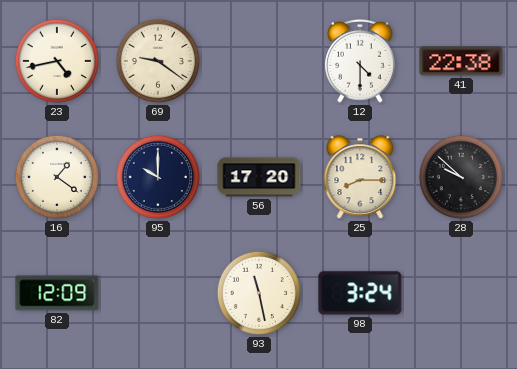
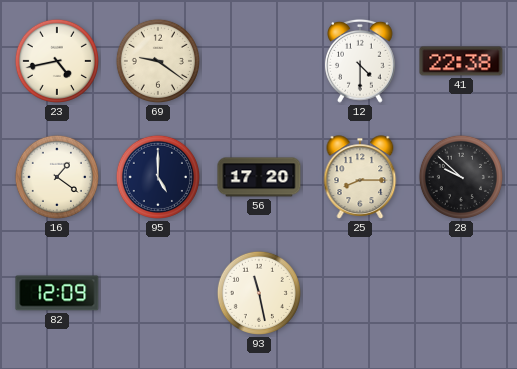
95: 10:00 -> 5:00
98: 3:24 -> none
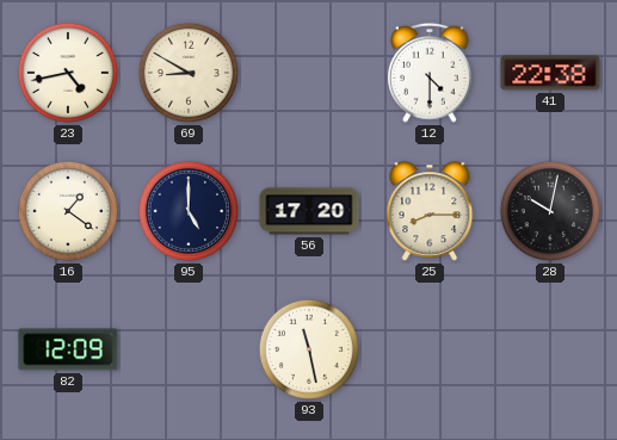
69: 9:21 -> 8:50
28: 9:52 -> 10:02
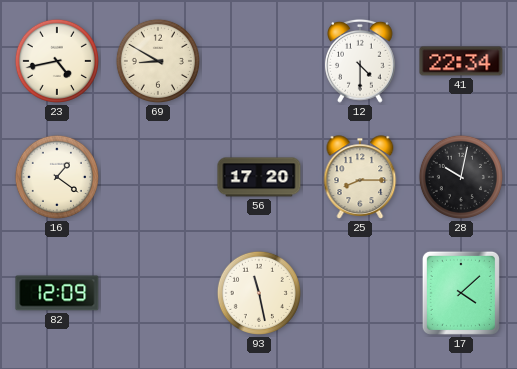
41: 22:38 -> 22:34
95: 5:00 -> none
17: none -> 4:08
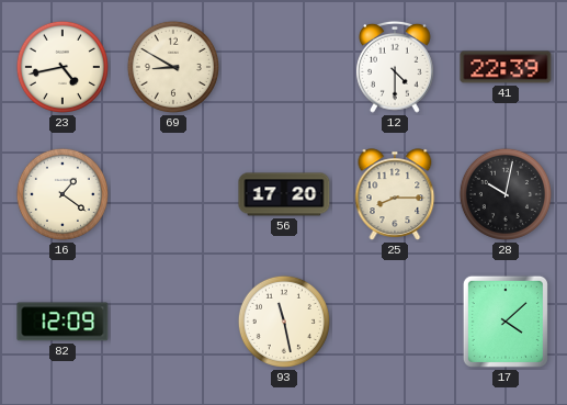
41: 22:34 -> 22:39
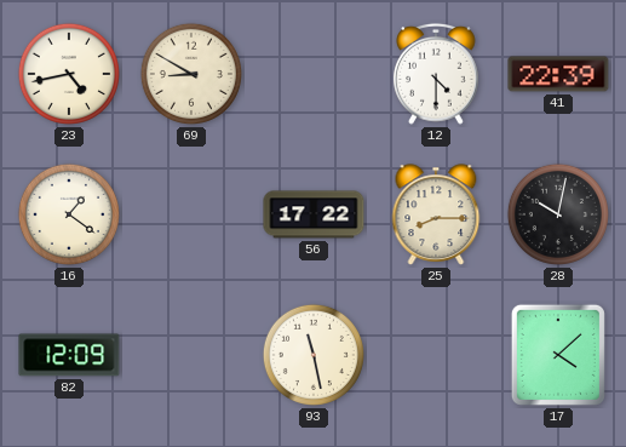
56: 17:20 -> 17:22
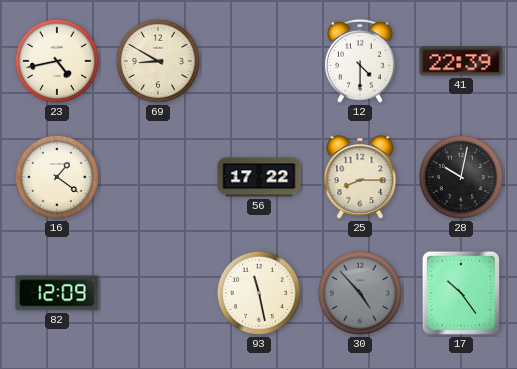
30: none -> 4:53
17: 4:08 -> 10:24
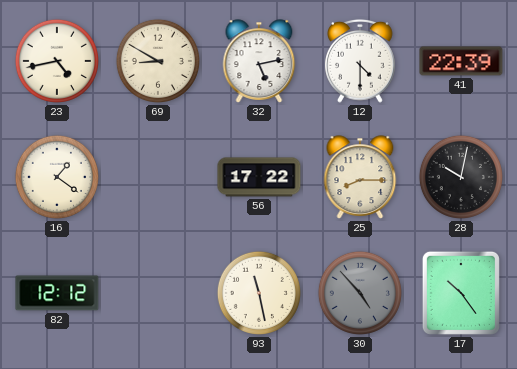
32: none -> 5:13
82: 12:09 -> 12:12
